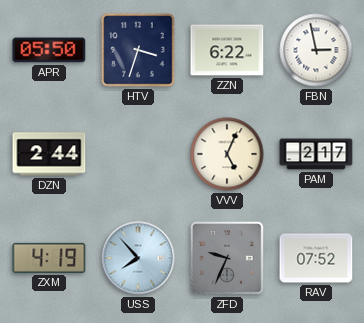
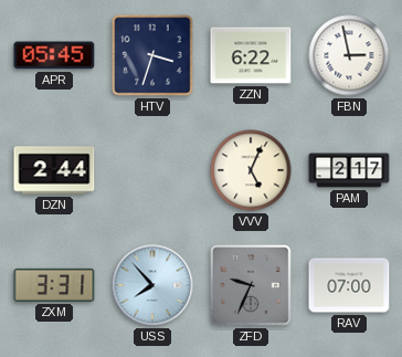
APR: 05:50 -> 05:45
ZXM: 4:19 -> 3:31
RAV: 07:52 -> 07:00
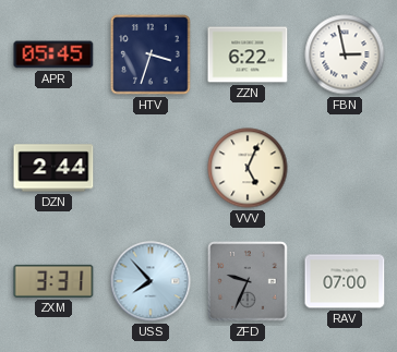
PAM: 2:17 -> none
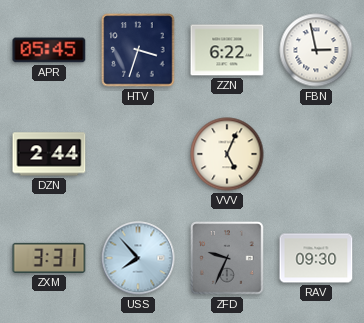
RAV: 07:00 -> 09:30
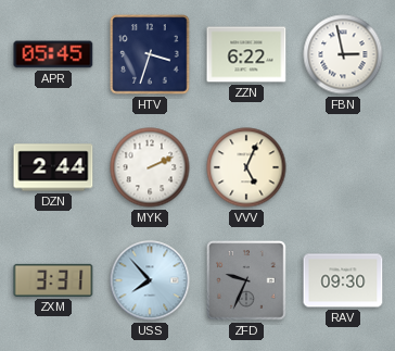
MYK: none -> 2:11
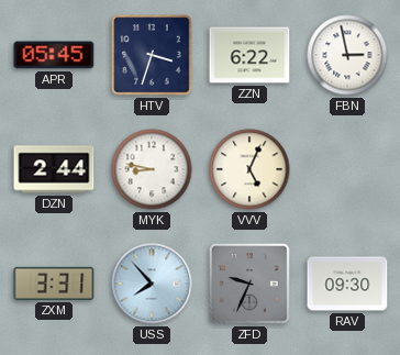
MYK: 2:11 -> 8:47
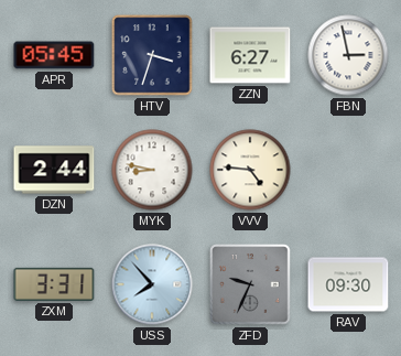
ZZN: 6:22 -> 6:27
VVV: 5:04 -> 4:46
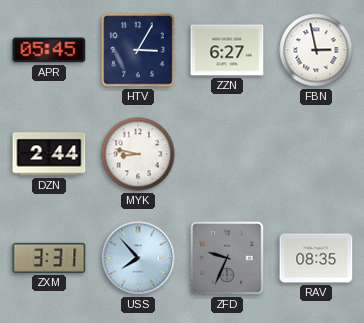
HTV: 3:33 -> 3:05
VVV: 4:46 -> none
RAV: 09:30 -> 08:35
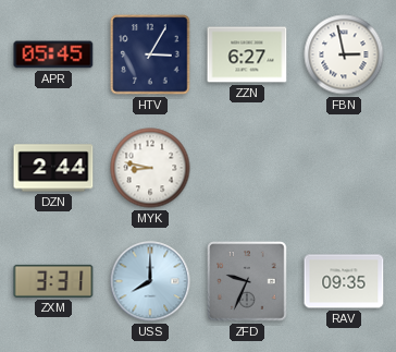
USS: 7:53 -> 8:00
RAV: 08:35 -> 09:35
